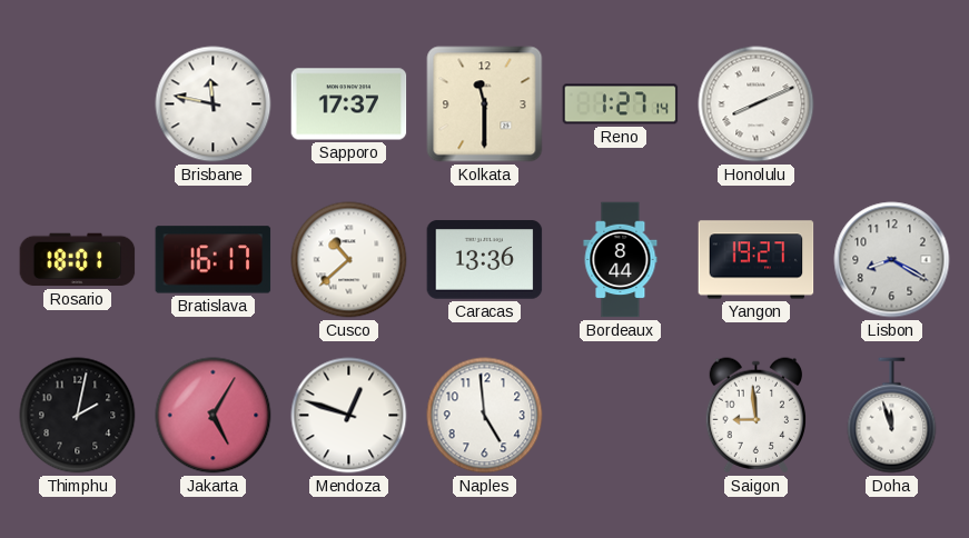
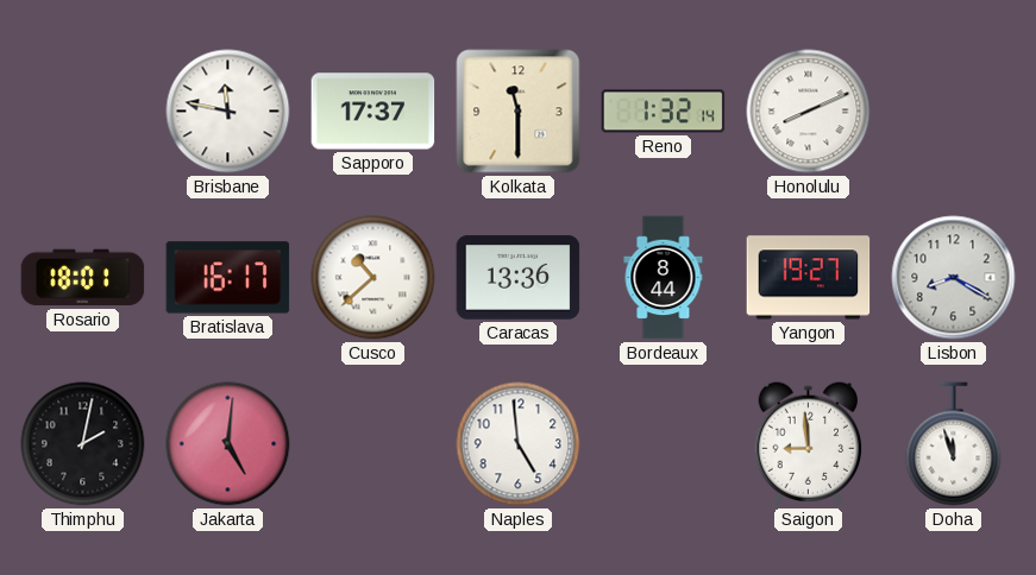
Reno: 1:27 -> 1:32
Jakarta: 5:05 -> 5:01
Mendoza: 12:48 -> none
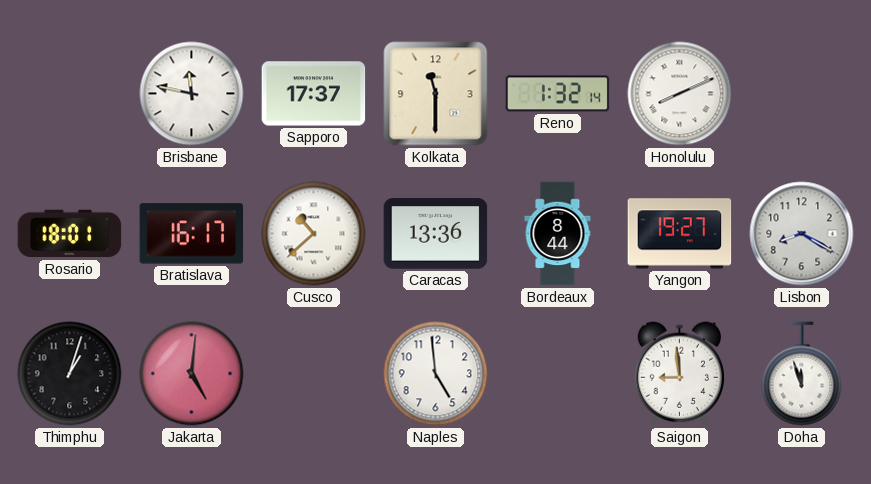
Thimphu: 2:02 -> 1:03
